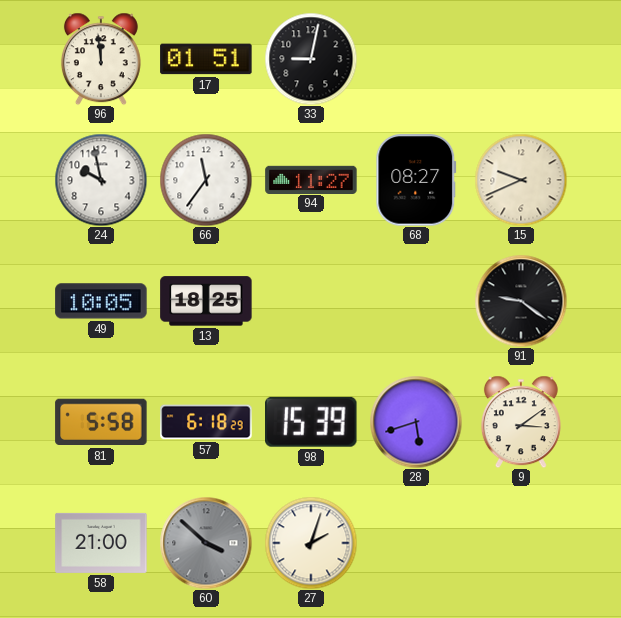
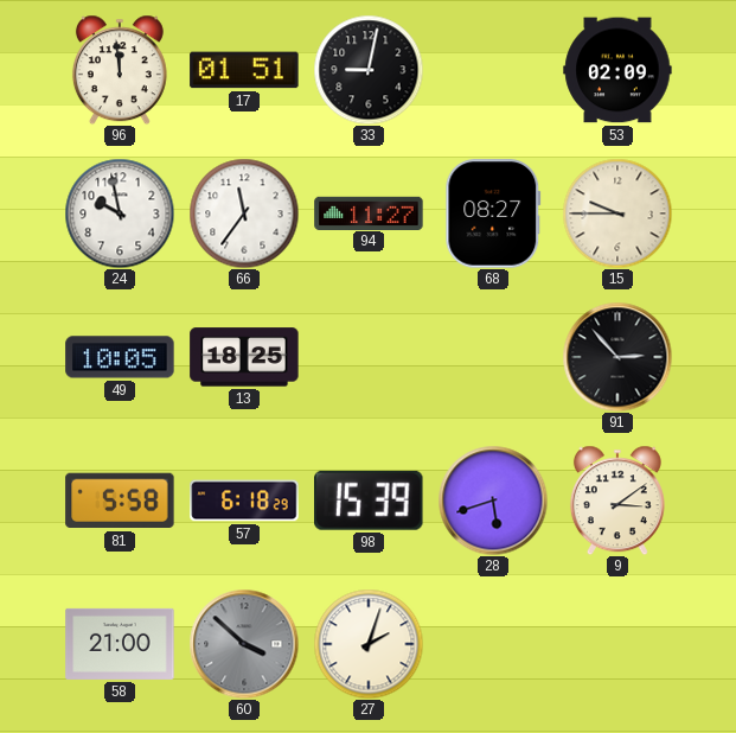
53: none -> 02:09
15: 9:41 -> 9:45
91: 9:21 -> 2:53
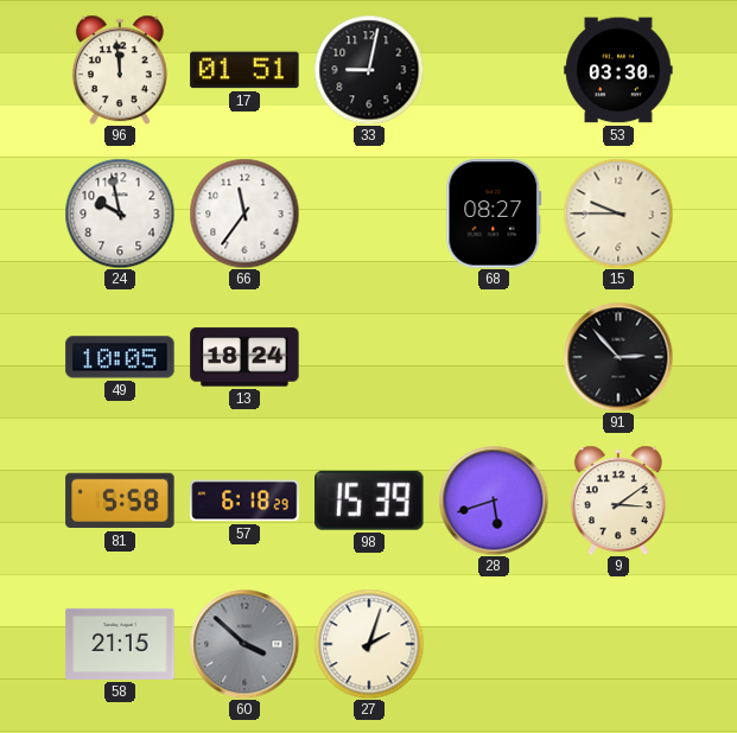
53: 02:09 -> 03:30
94: 11:27 -> none
13: 18:25 -> 18:24
58: 21:00 -> 21:15
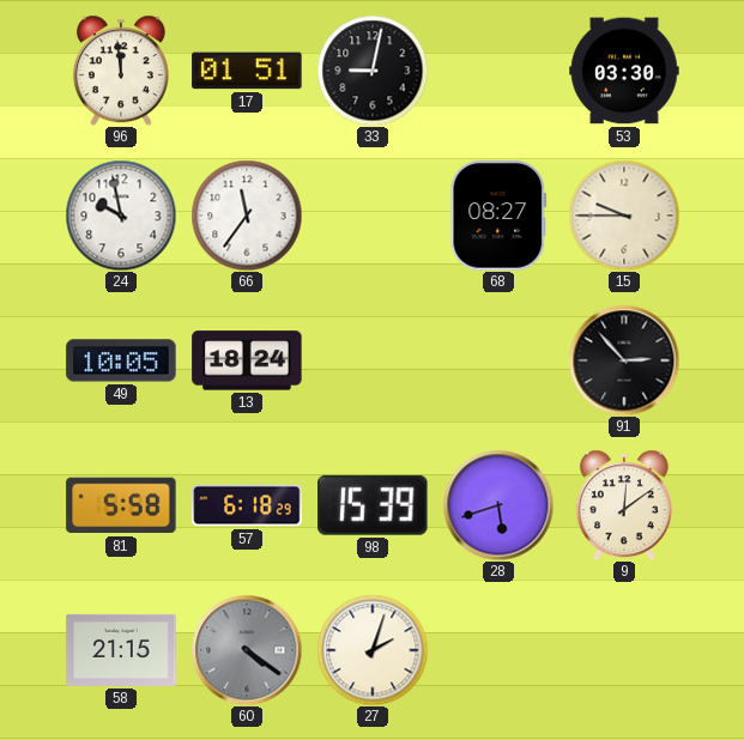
9: 3:09 -> 12:09
60: 3:52 -> 4:21
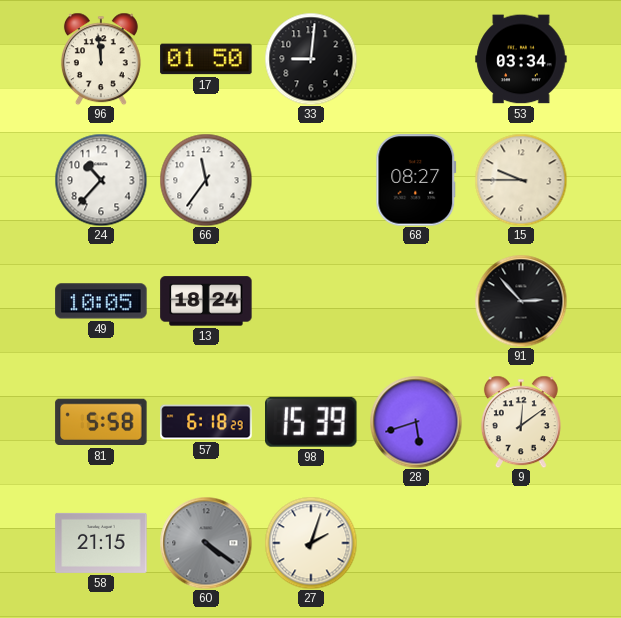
17: 01:51 -> 01:50
33: 9:02 -> 9:01
53: 03:30 -> 03:34
24: 9:58 -> 10:37
